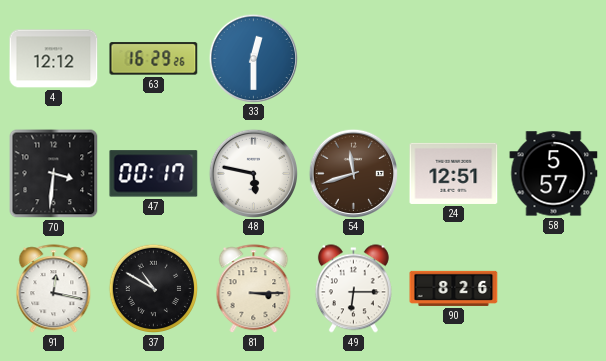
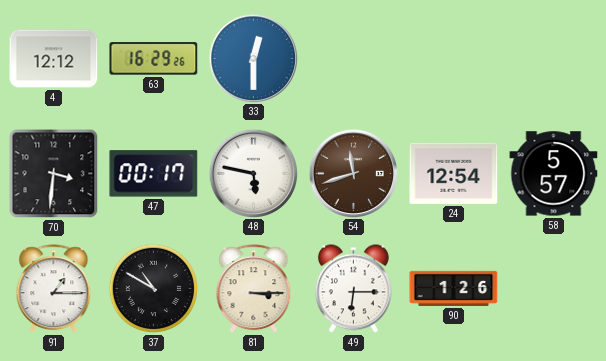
24: 12:51 -> 12:54
91: 12:17 -> 1:15
90: 8:26 -> 1:26
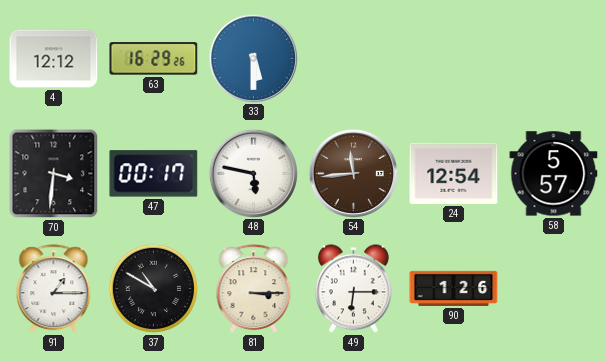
33: 12:30 -> 5:30
54: 11:42 -> 11:44
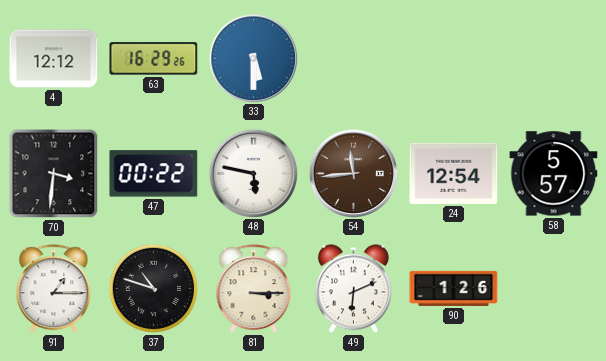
47: 00:17 -> 00:22
37: 10:50 -> 10:48
49: 6:15 -> 6:11
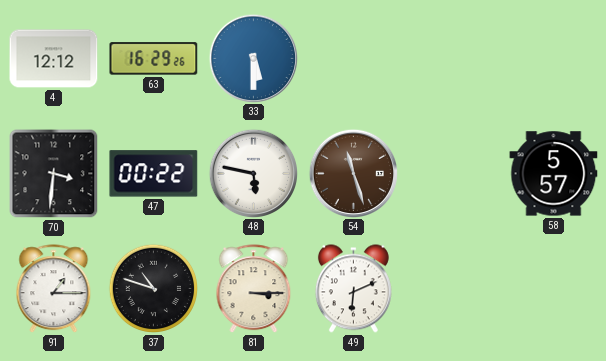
54: 11:44 -> 11:27
24: 12:54 -> none
90: 1:26 -> none
